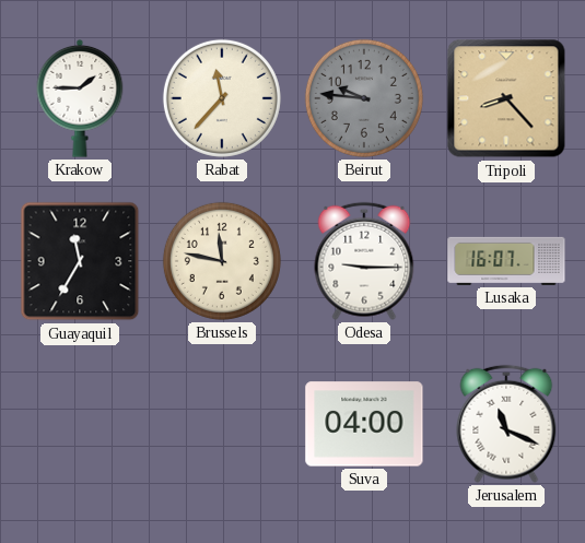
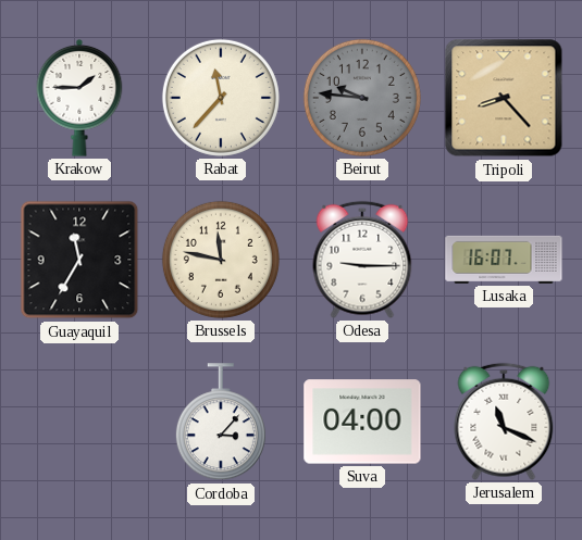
Cordoba: none -> 3:07
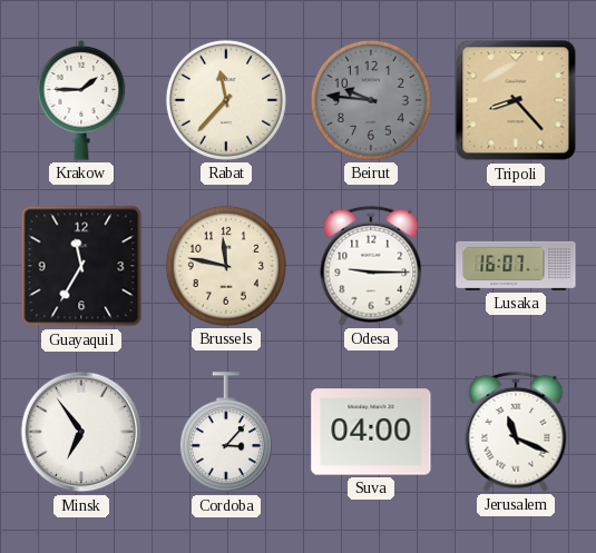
Minsk: none -> 6:54
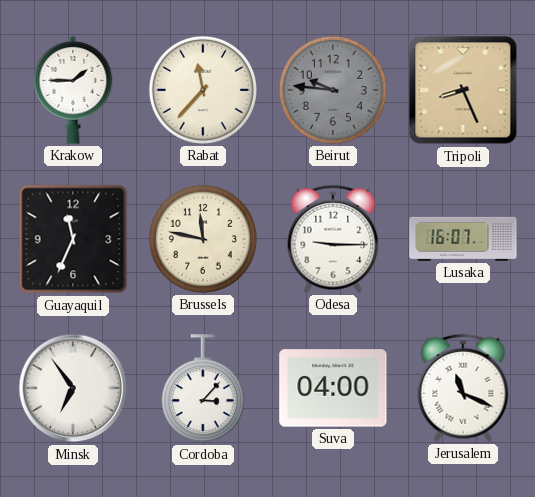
Tripoli: 8:23 -> 8:26
Guayaquil: 11:35 -> 11:34
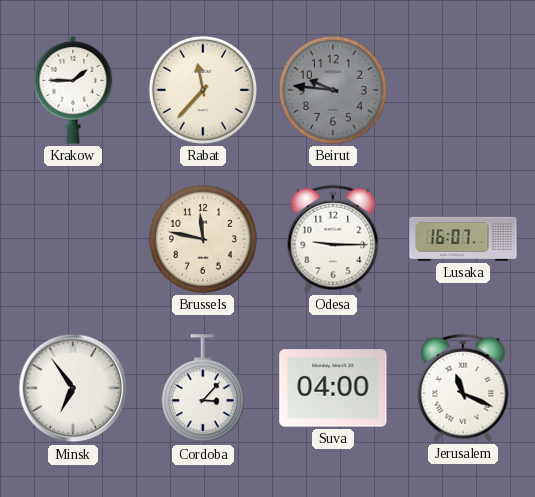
Tripoli: 8:26 -> none
Guayaquil: 11:34 -> none
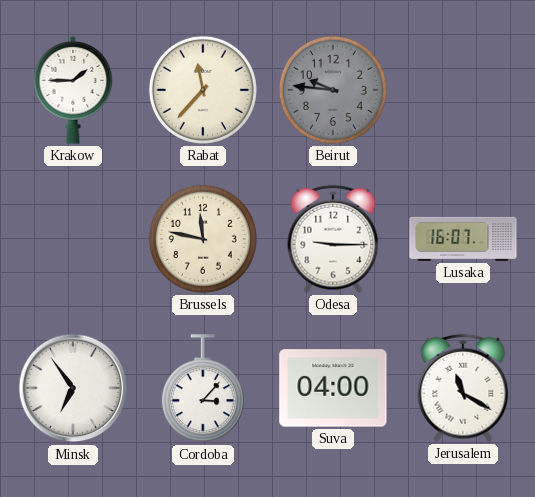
Jerusalem: 11:19 -> 11:20
